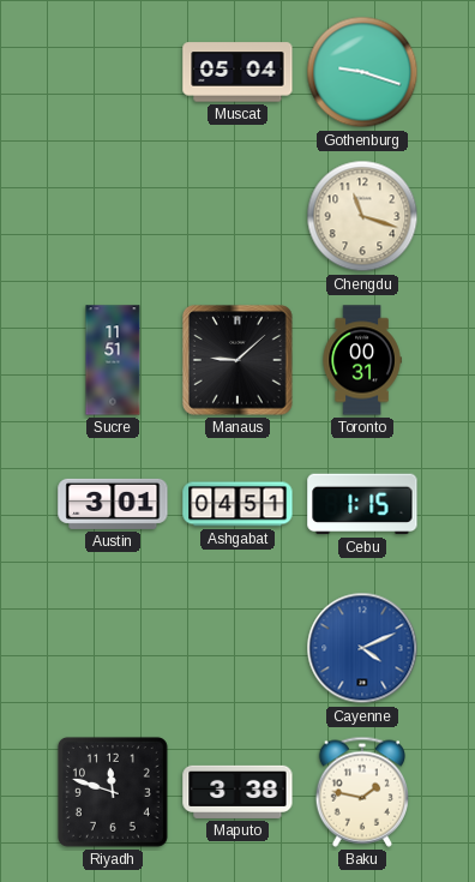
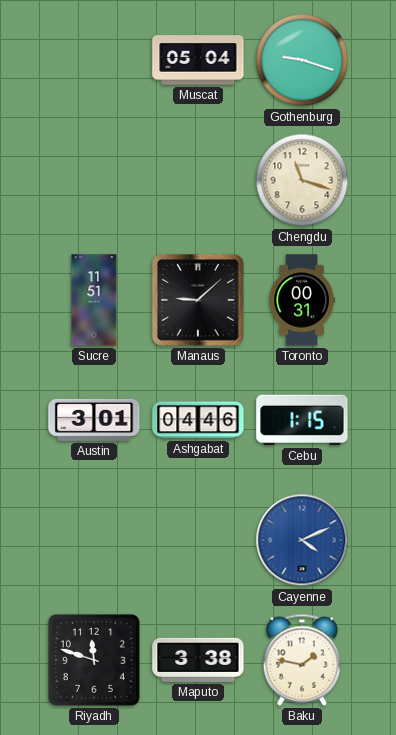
Ashgabat: 04:51 -> 04:46
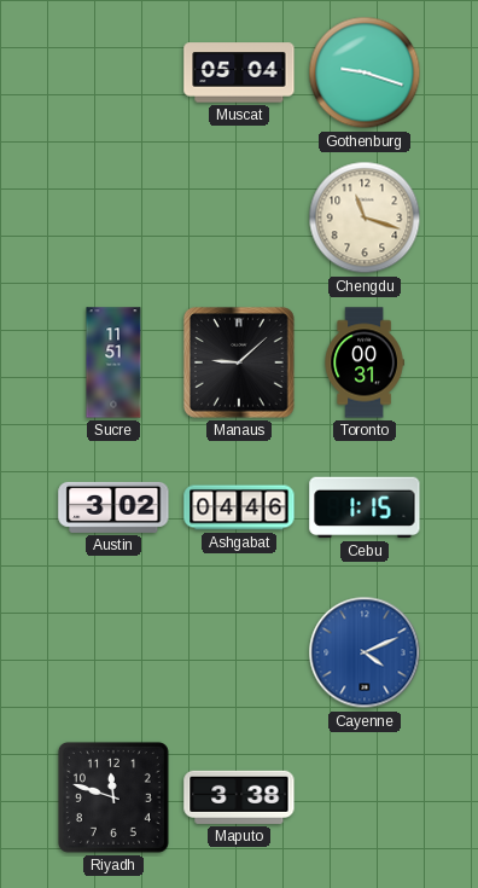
Austin: 3:01 -> 3:02
Baku: 1:47 -> none
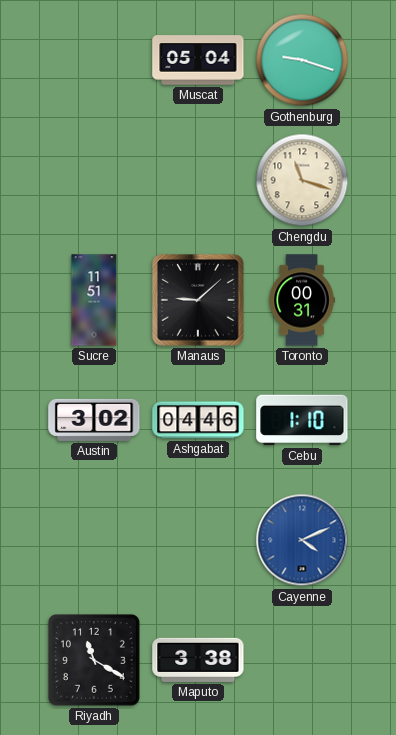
Cebu: 1:15 -> 1:10
Riyadh: 11:48 -> 11:20
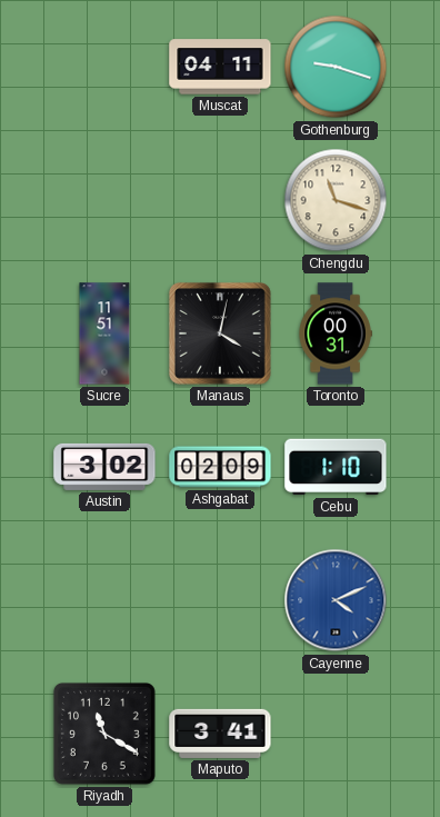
Muscat: 05:04 -> 04:11
Manaus: 9:08 -> 4:02
Ashgabat: 04:46 -> 02:09
Maputo: 3:38 -> 3:41
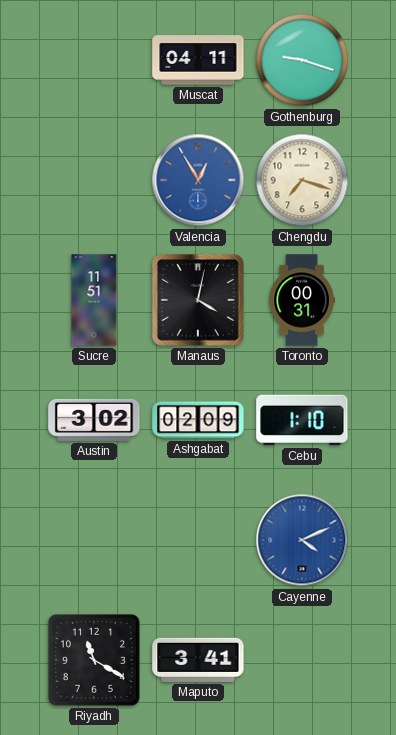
Valencia: none -> 12:55
Chengdu: 11:18 -> 7:18
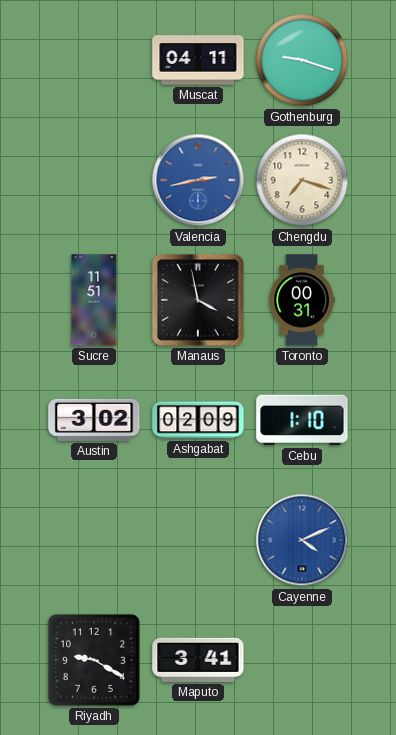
Valencia: 12:55 -> 2:43
Manaus: 4:02 -> 3:58
Riyadh: 11:20 -> 9:20
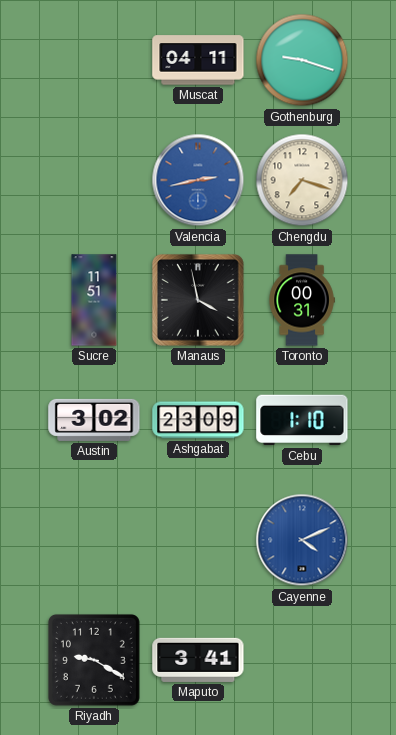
Ashgabat: 02:09 -> 23:09
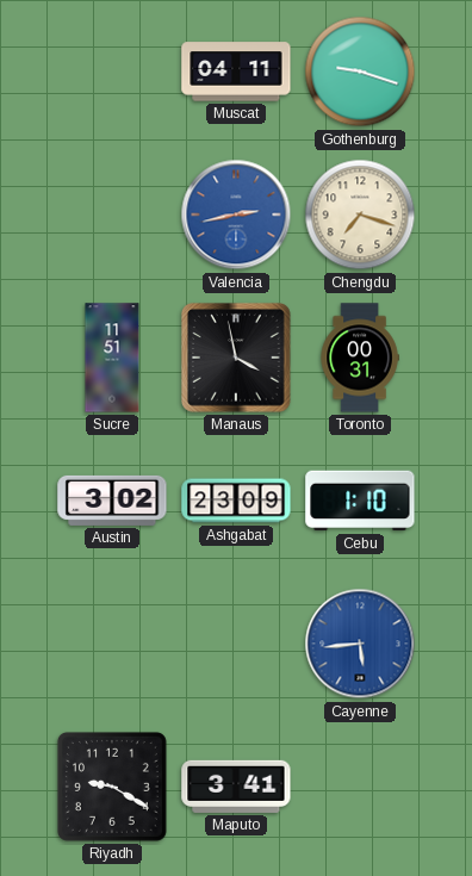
Cayenne: 4:11 -> 5:44
